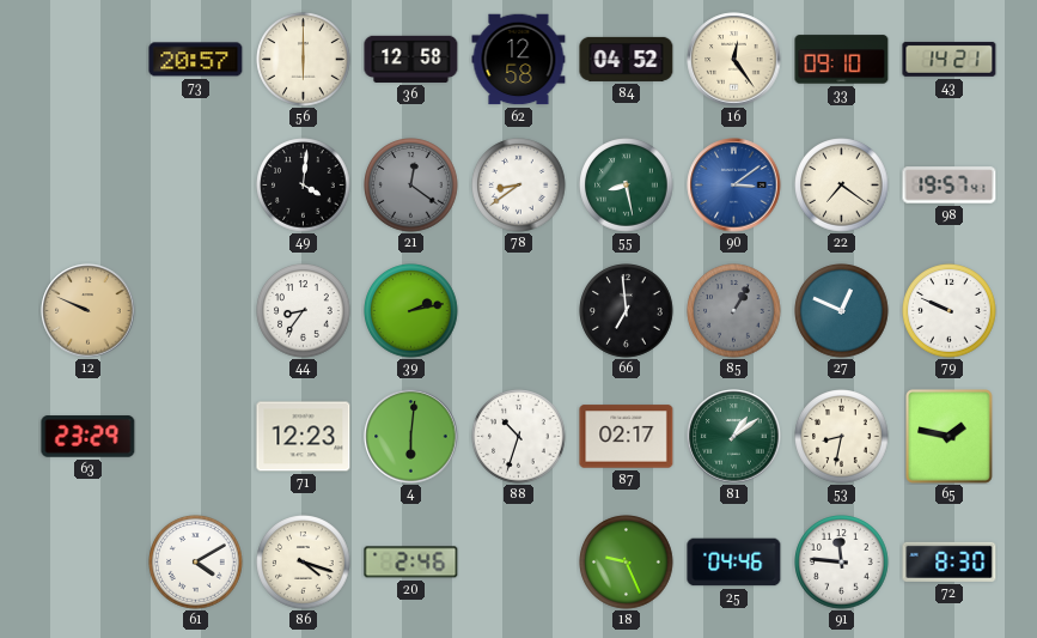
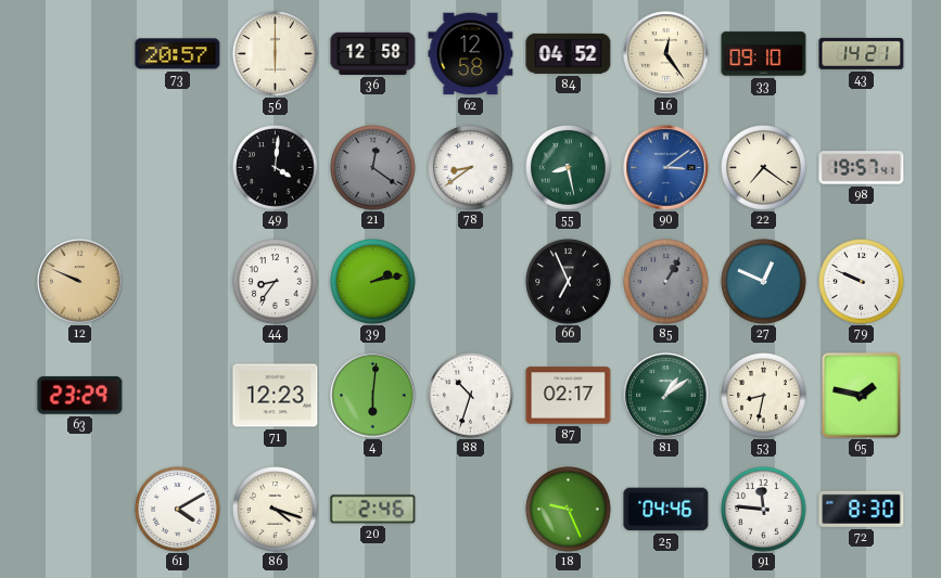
66: 6:59 -> 6:56
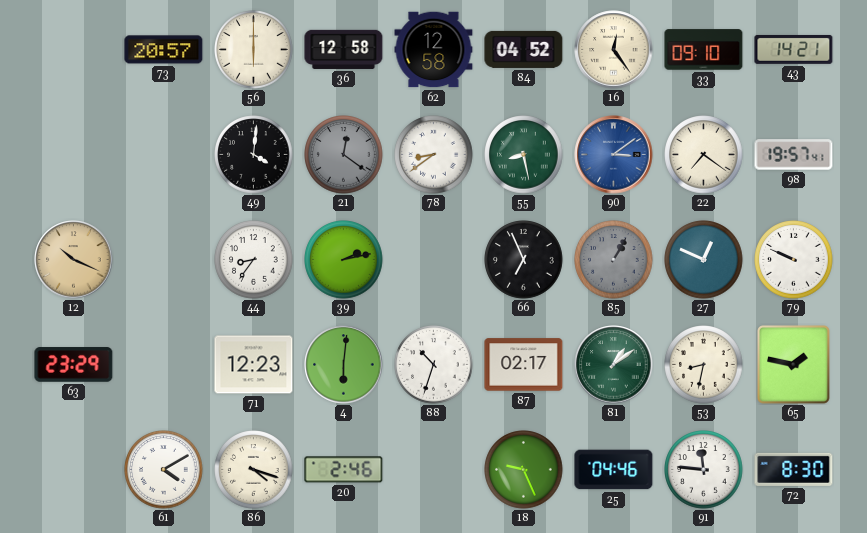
12: 9:49 -> 10:19
